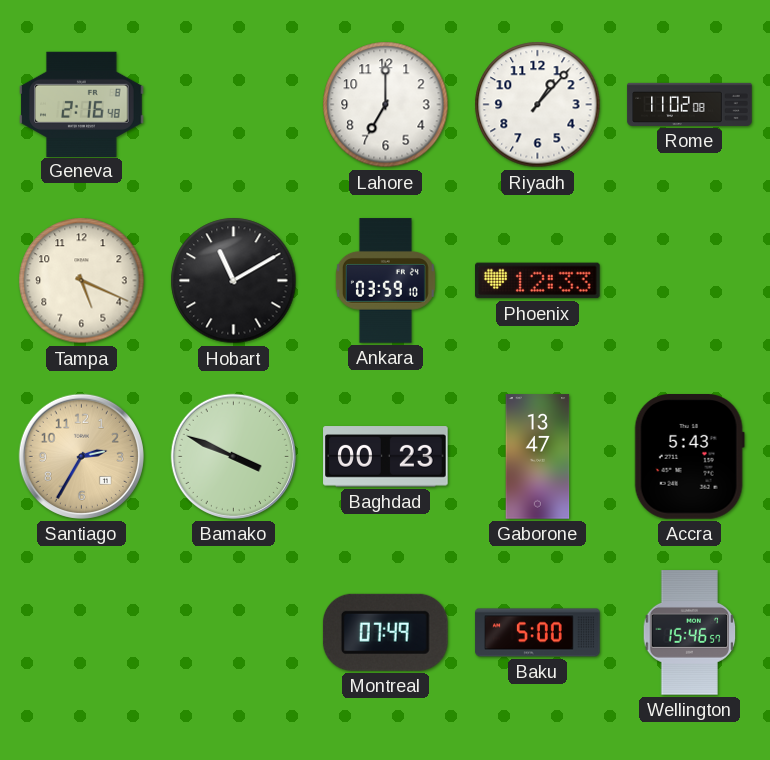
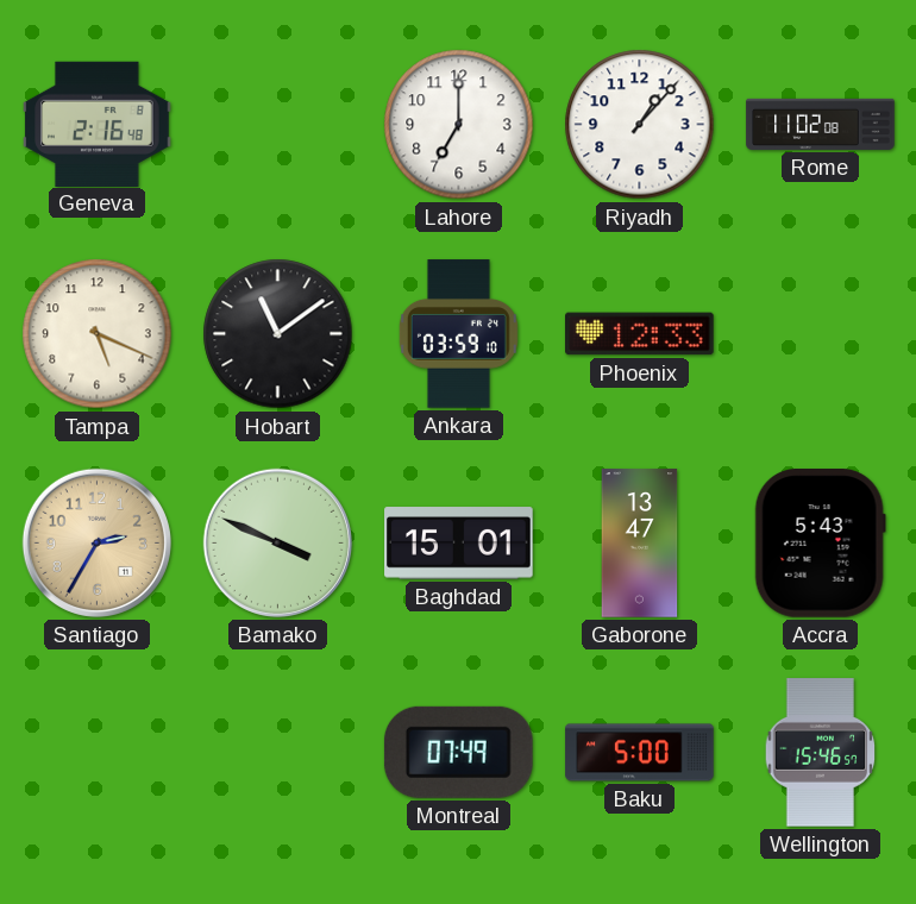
Hobart: 11:10 -> 11:09
Baghdad: 00:23 -> 15:01
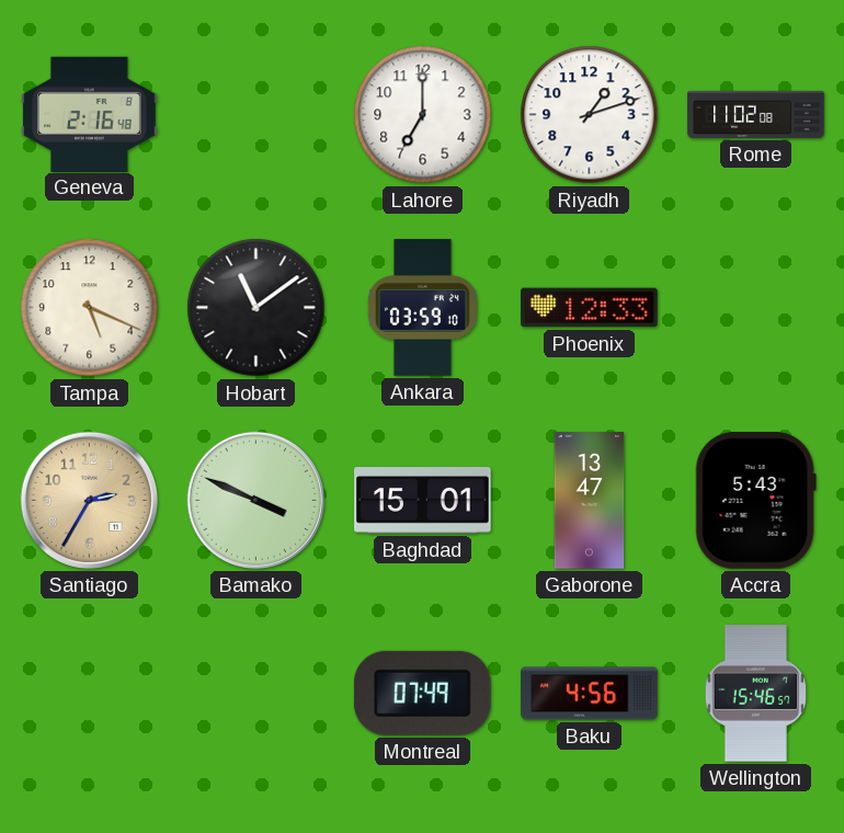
Riyadh: 1:07 -> 1:12
Baku: 5:00 -> 4:56
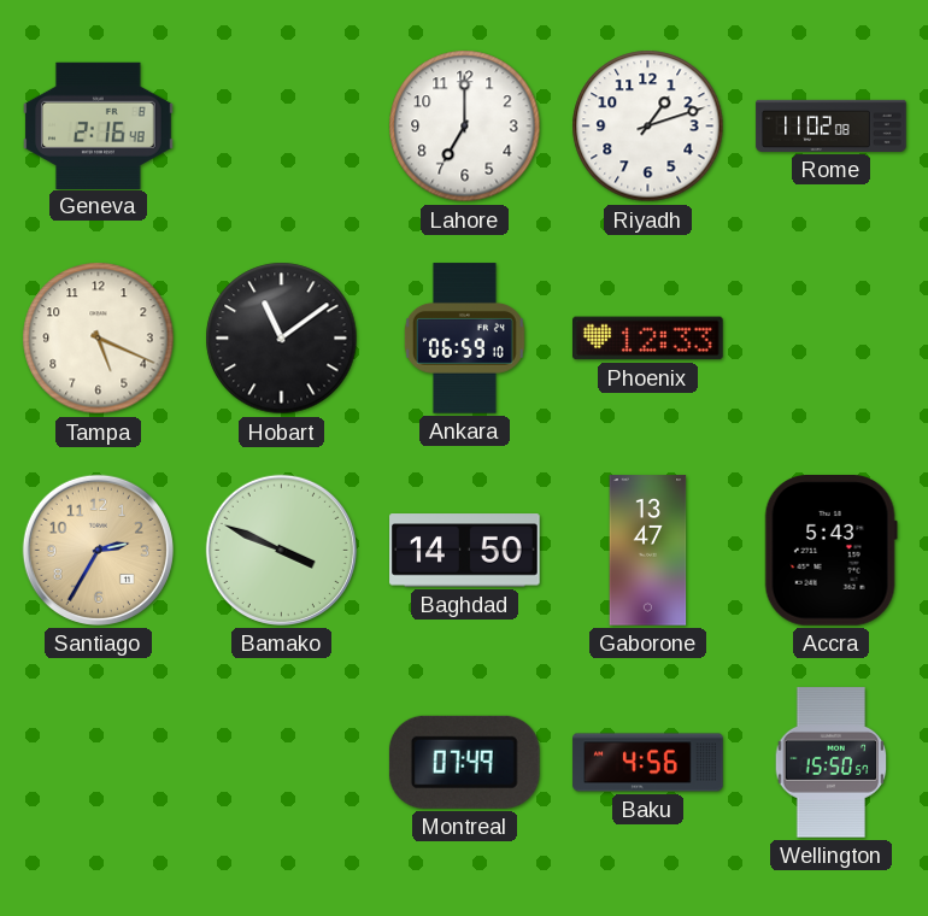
Ankara: 03:59 -> 06:59
Baghdad: 15:01 -> 14:50
Wellington: 15:46 -> 15:50
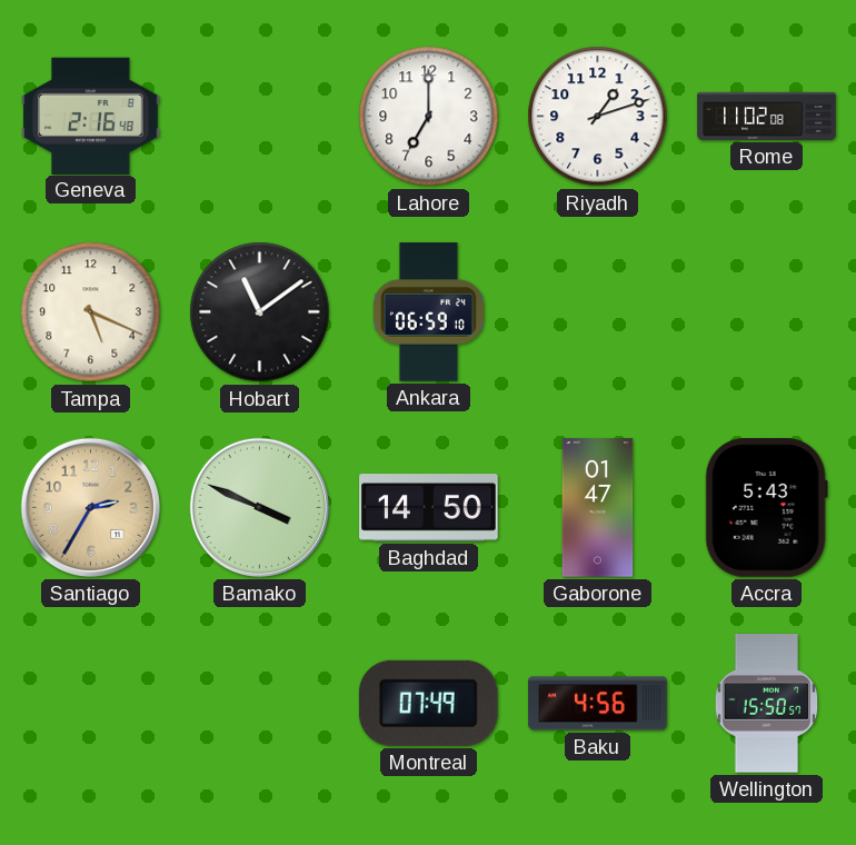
Phoenix: 12:33 -> none
Gaborone: 13:47 -> 01:47
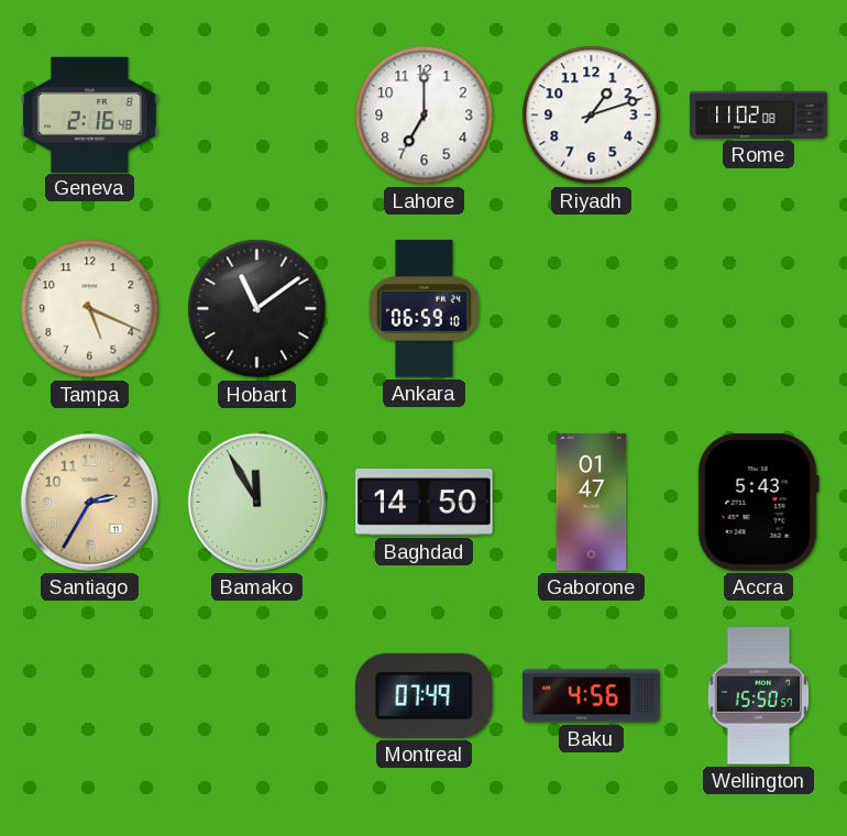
Bamako: 3:49 -> 11:55
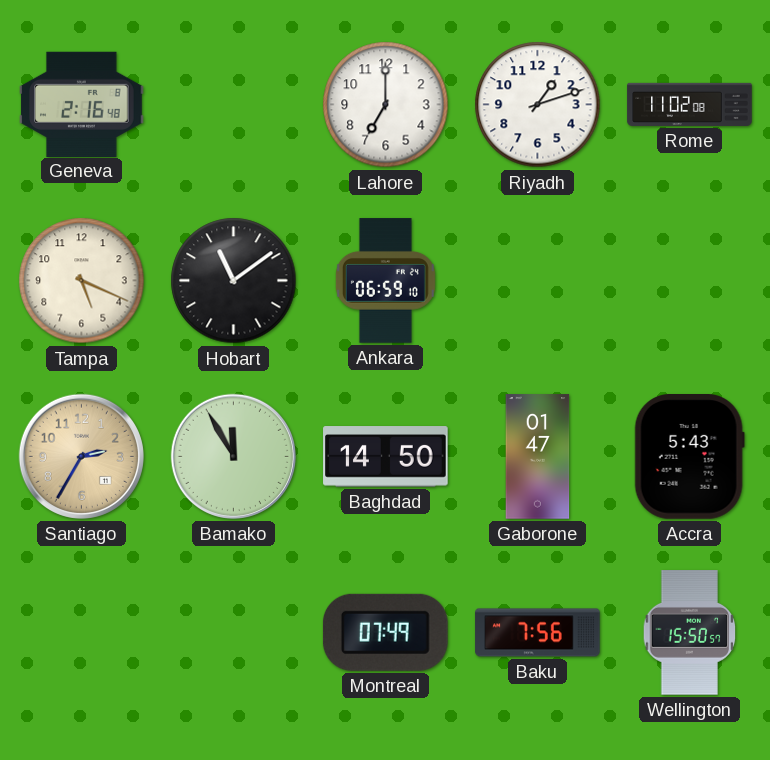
Baku: 4:56 -> 7:56
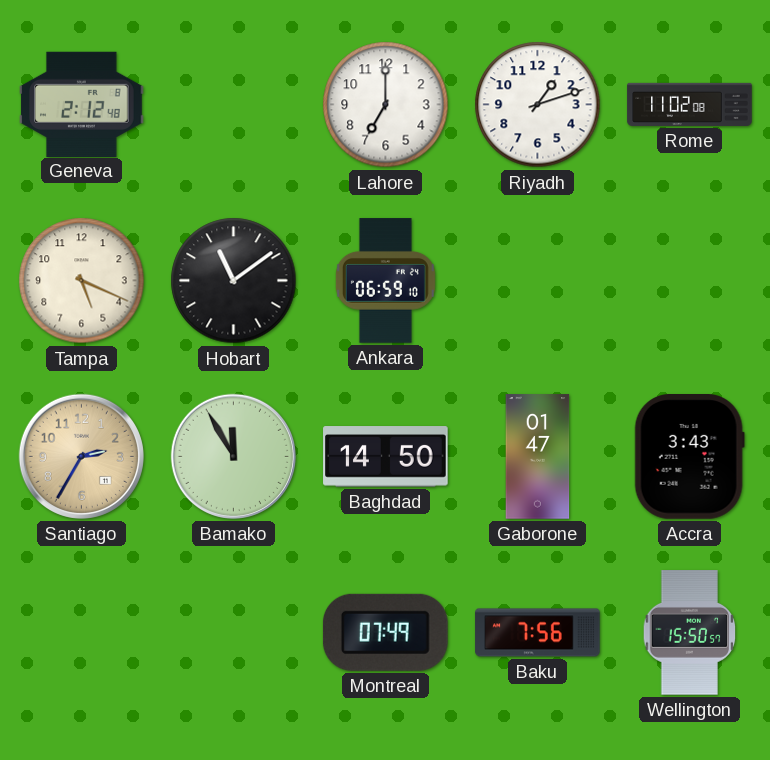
Geneva: 2:16 -> 2:12
Accra: 5:43 -> 3:43
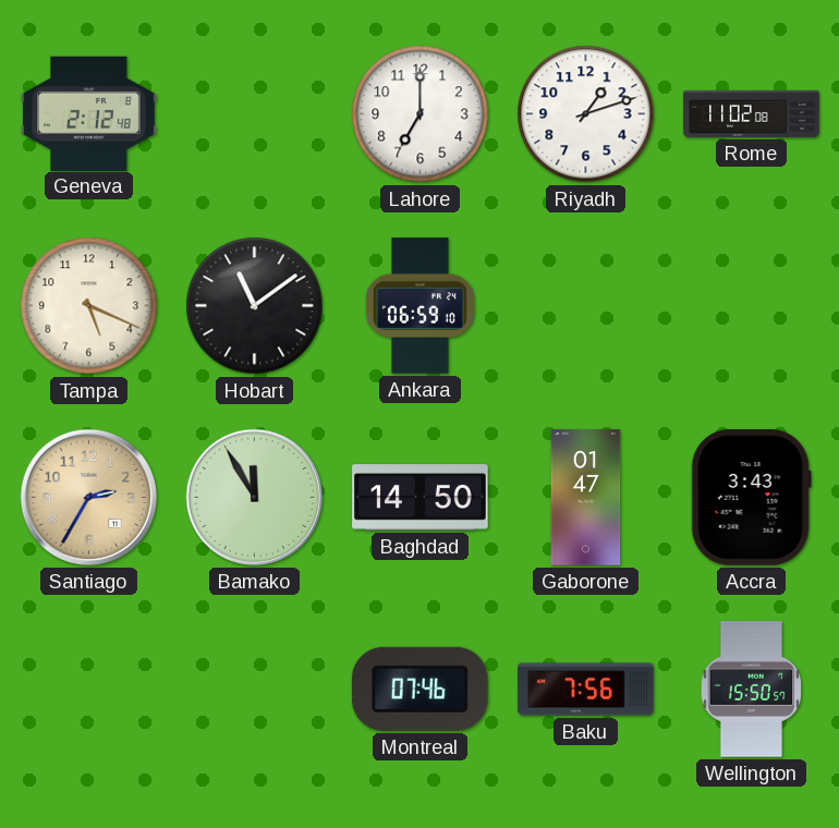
Montreal: 07:49 -> 07:46
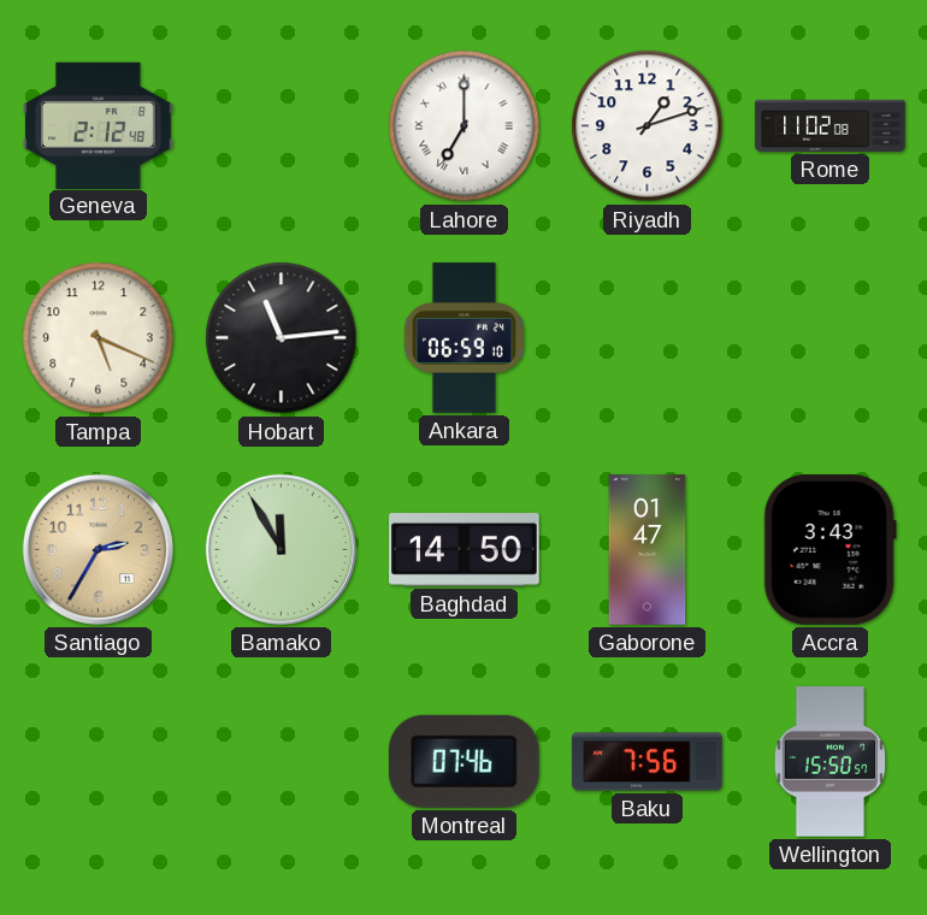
Lahore numerals: Arabic -> Roman
Hobart: 11:09 -> 11:14
